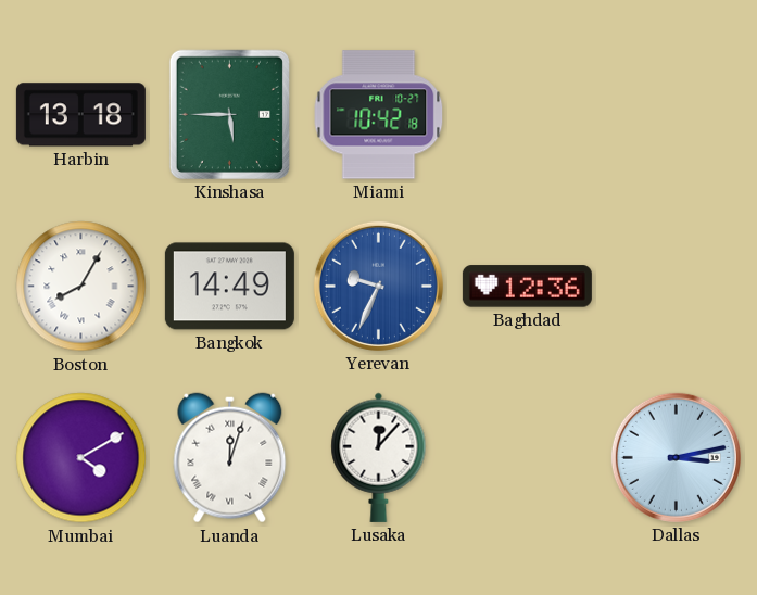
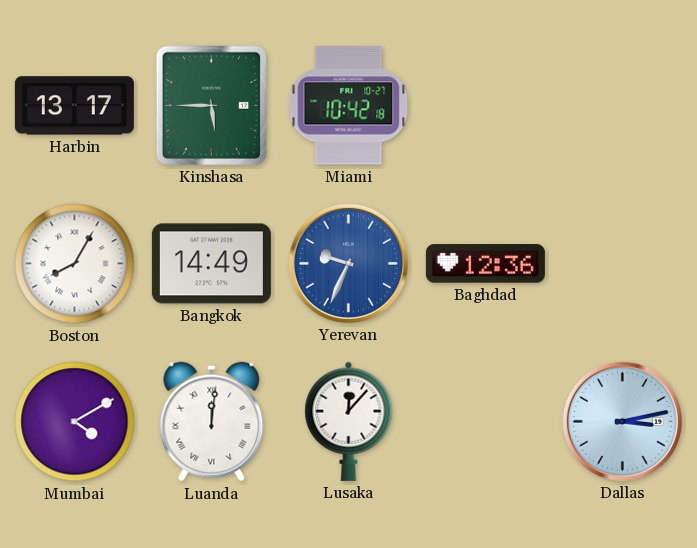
Harbin: 13:18 -> 13:17
Luanda: 12:03 -> 12:01
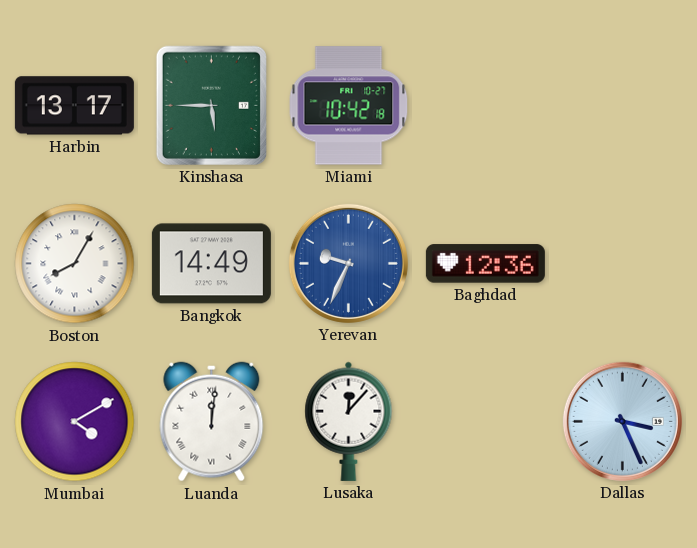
Dallas: 3:13 -> 3:26
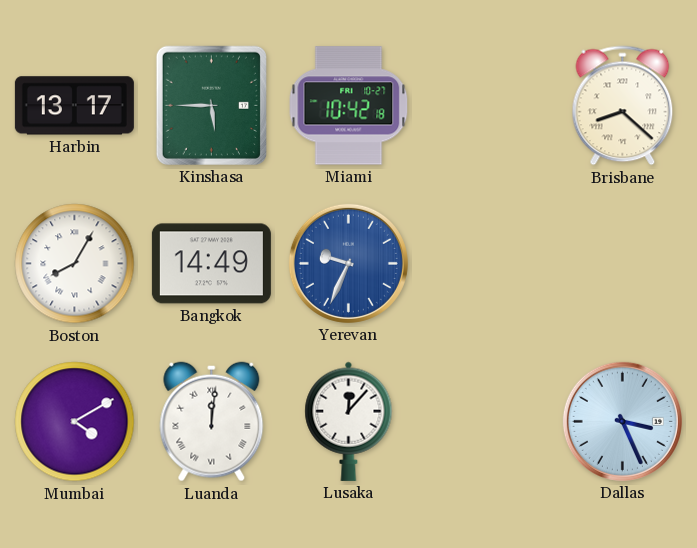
Brisbane: none -> 8:22
Baghdad: 12:36 -> none
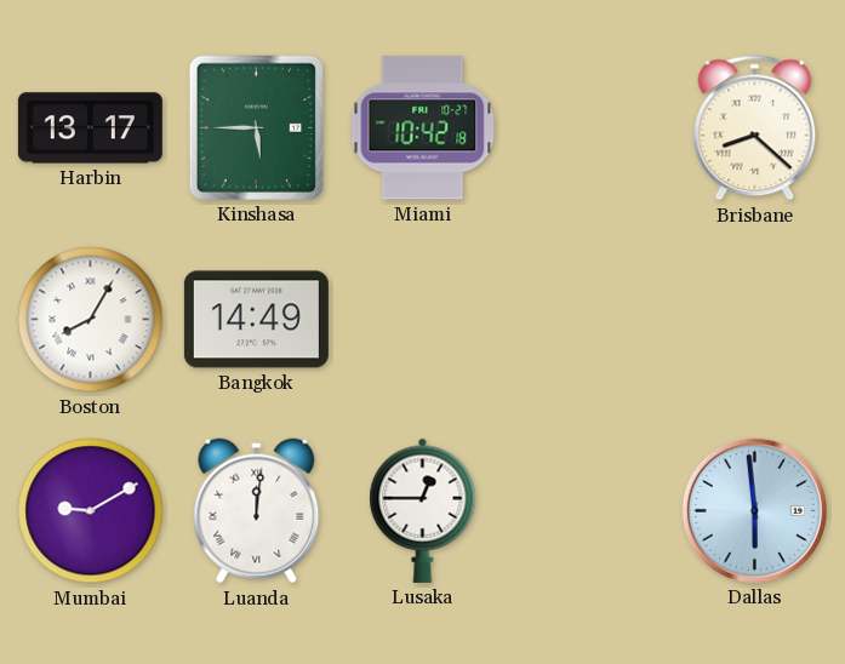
Yerevan: 9:34 -> none
Mumbai: 4:10 -> 9:10
Lusaka: 12:07 -> 12:45
Dallas: 3:26 -> 5:59
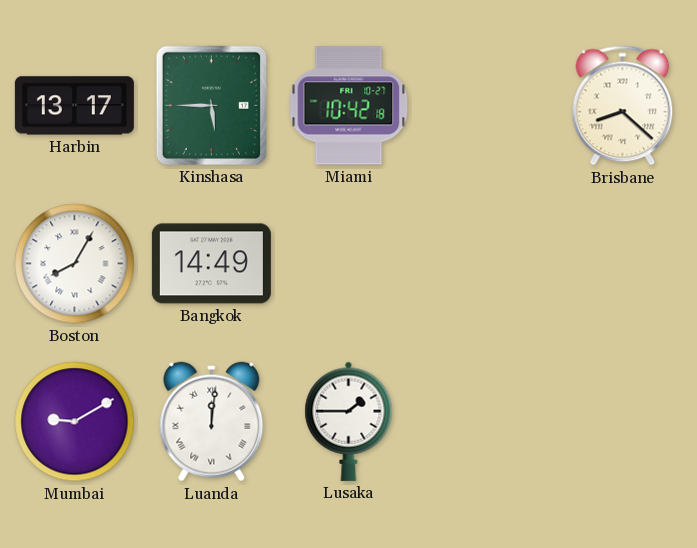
Lusaka: 12:45 -> 1:45
Dallas: 5:59 -> none
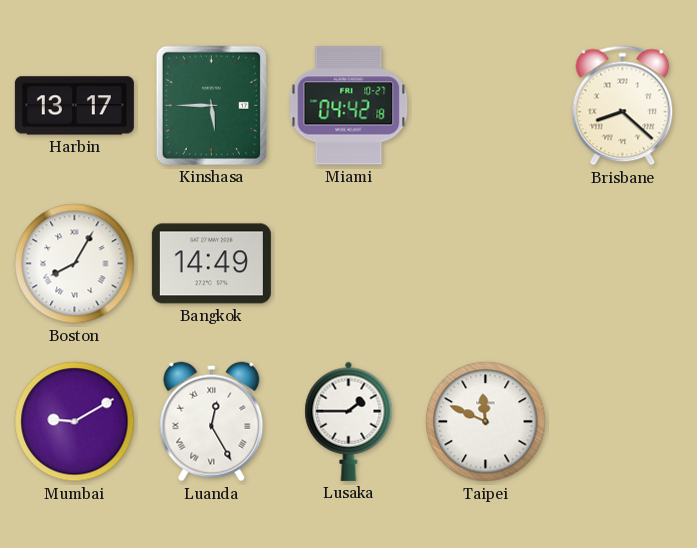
Miami: 10:42 -> 04:42
Luanda: 12:01 -> 12:25
Taipei: none -> 11:49
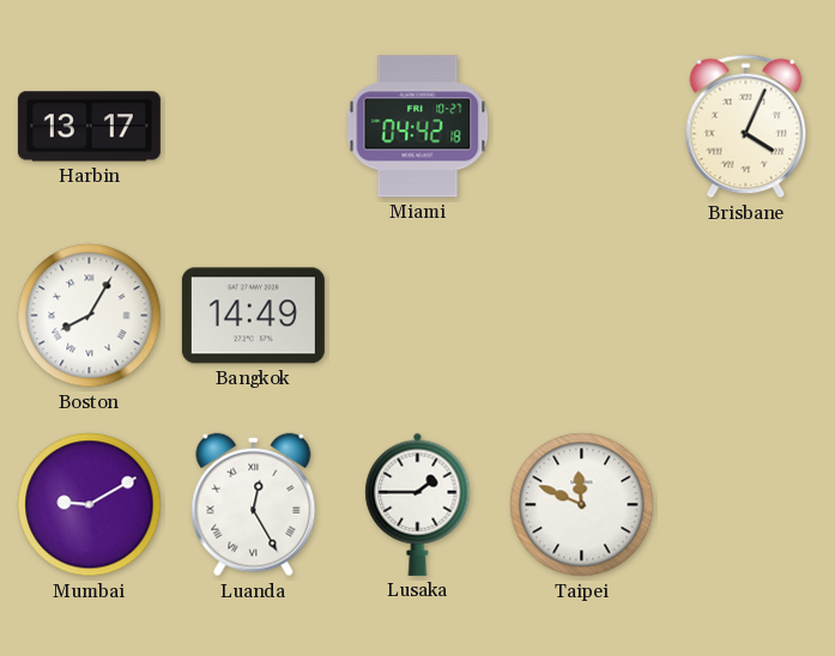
Kinshasa: 5:45 -> none
Brisbane: 8:22 -> 4:04
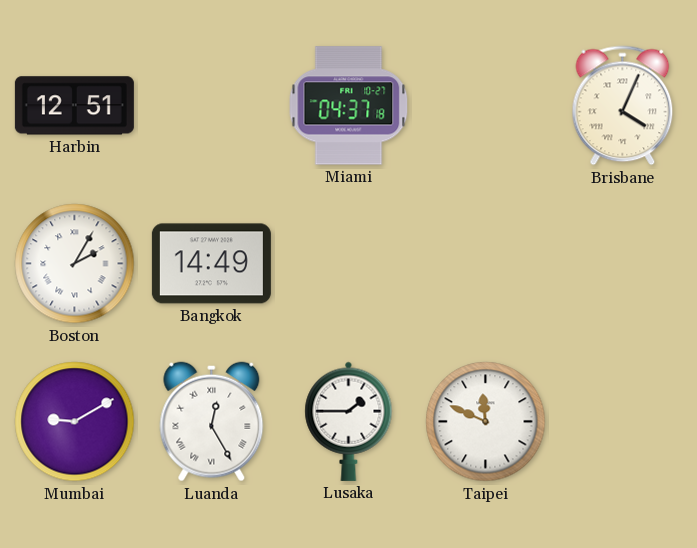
Harbin: 13:17 -> 12:51
Miami: 04:42 -> 04:37
Boston: 8:05 -> 2:05
